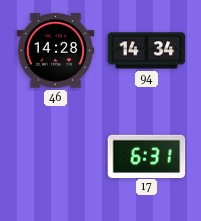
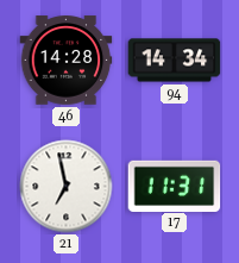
21: none -> 6:58
17: 6:31 -> 11:31
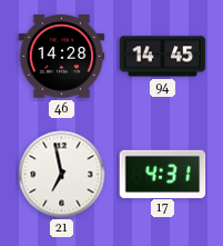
94: 14:34 -> 14:45
17: 11:31 -> 4:31
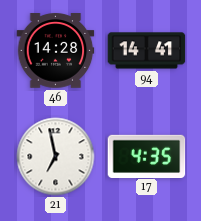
94: 14:45 -> 14:41
17: 4:31 -> 4:35
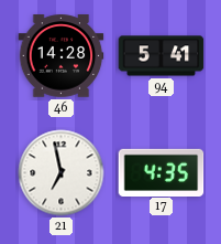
94: 14:41 -> 5:41
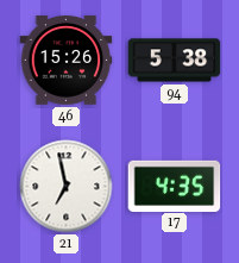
46: 14:28 -> 15:26
94: 5:41 -> 5:38
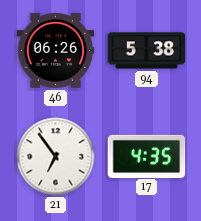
46: 15:26 -> 06:26
21: 6:58 -> 6:54
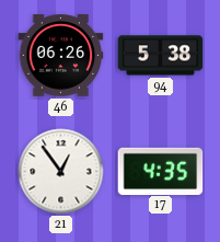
21: 6:54 -> 12:54
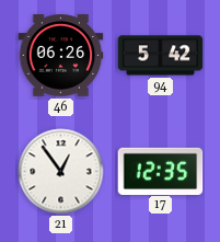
94: 5:38 -> 5:42
17: 4:35 -> 12:35
